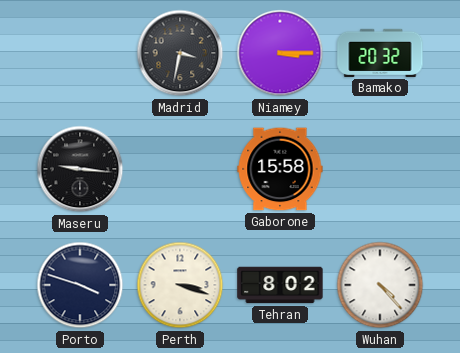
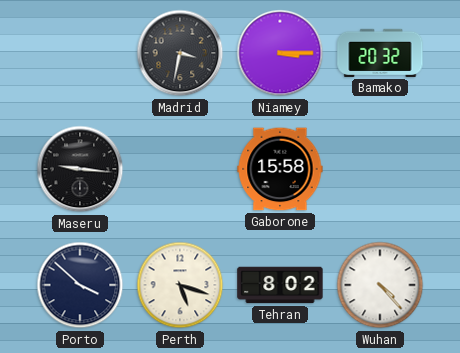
Porto: 3:48 -> 3:52
Perth: 3:18 -> 5:18
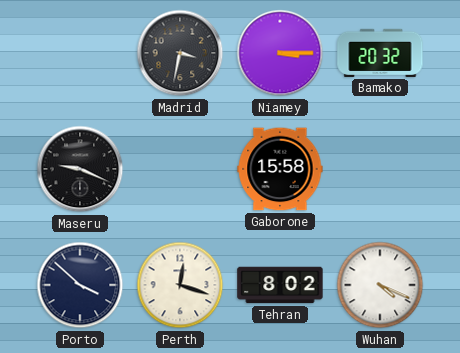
Maseru: 9:16 -> 9:19
Perth: 5:18 -> 12:18
Wuhan: 4:23 -> 4:19
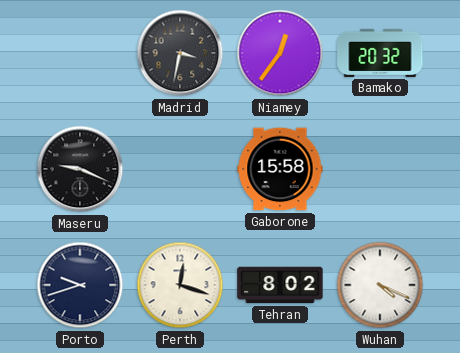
Niamey: 3:15 -> 12:36
Porto: 3:52 -> 9:42
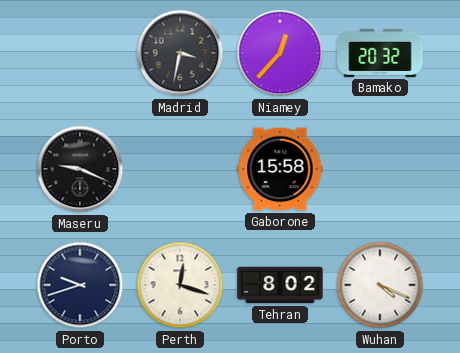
Niamey: 12:36 -> 12:37
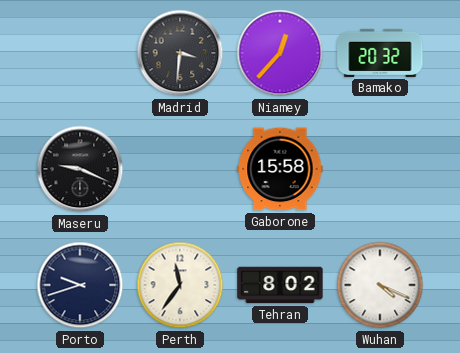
Madrid: 3:32 -> 3:31
Perth: 12:18 -> 11:36
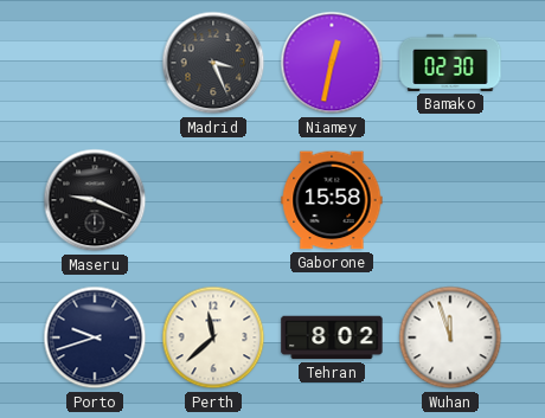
Madrid: 3:31 -> 3:26
Niamey: 12:37 -> 12:32
Bamako: 20:32 -> 02:30
Perth: 11:36 -> 11:38
Wuhan: 4:19 -> 11:57
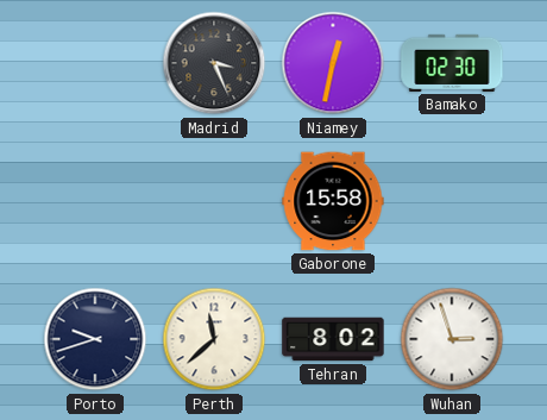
Maseru: 9:19 -> none
Wuhan: 11:57 -> 2:57
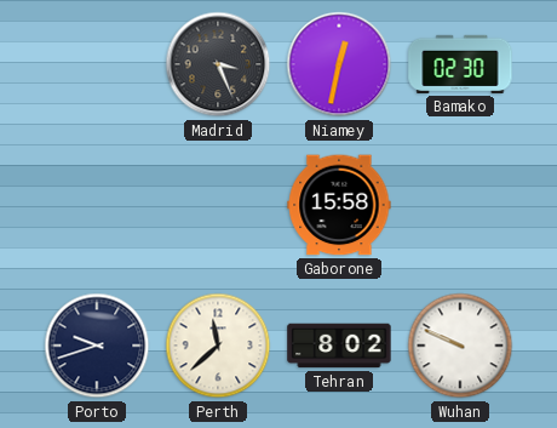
Wuhan: 2:57 -> 9:49
